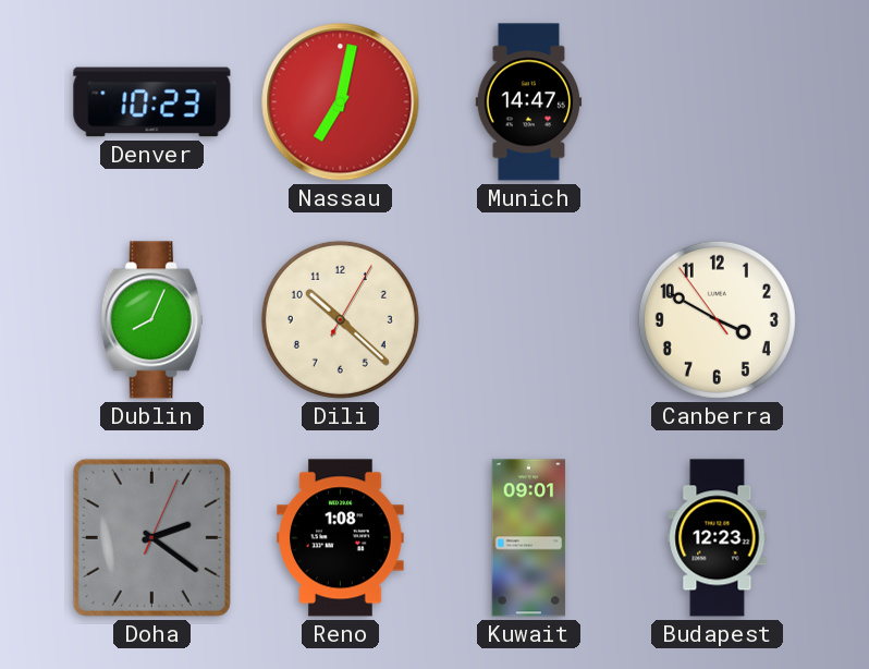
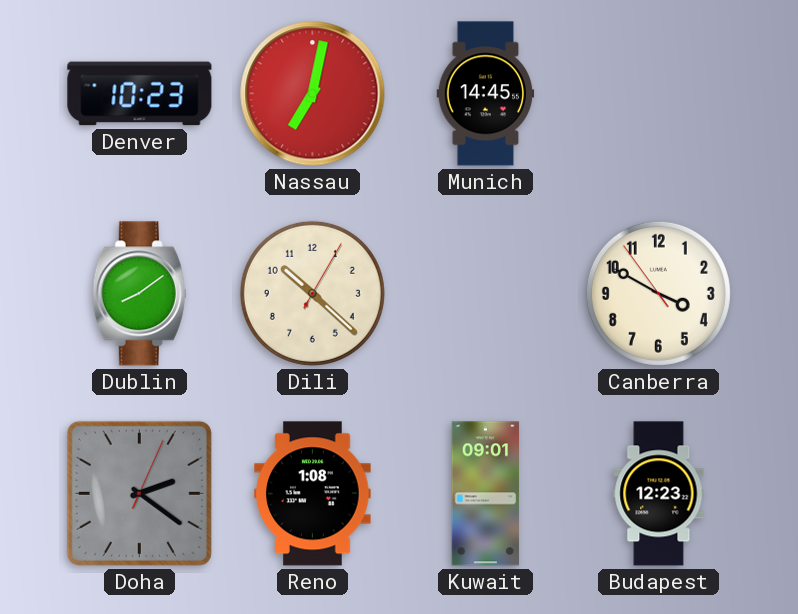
Munich: 14:47 -> 14:45
Dublin: 8:04 -> 8:09
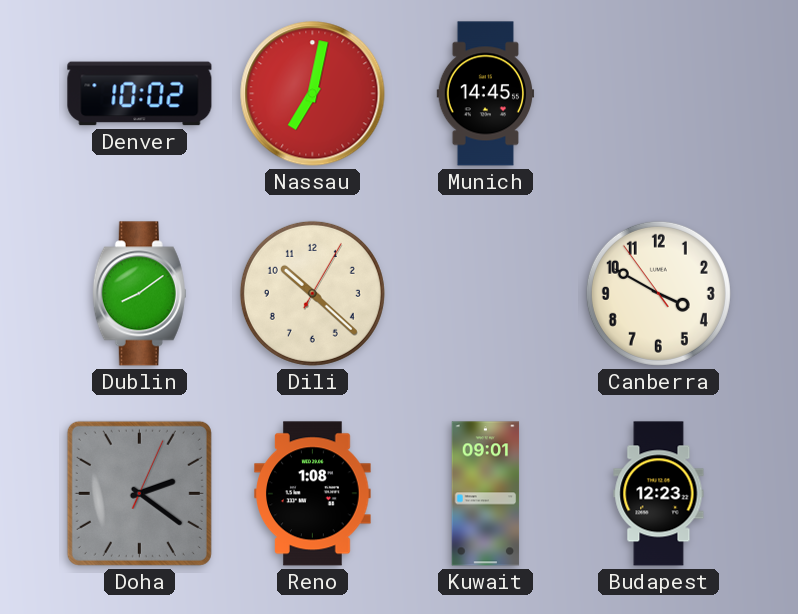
Denver: 10:23 -> 10:02
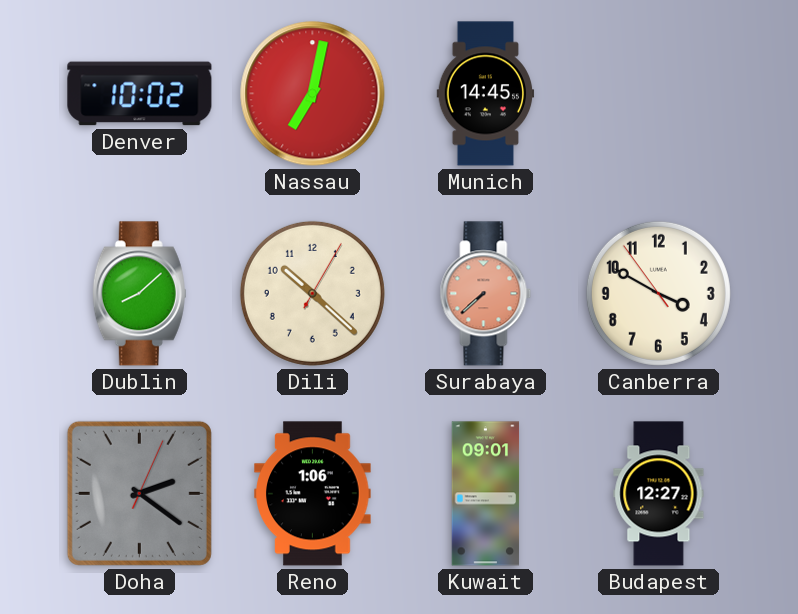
Dublin: 8:09 -> 8:08
Surabaya: none -> 7:38
Reno: 1:08 -> 1:06
Budapest: 12:23 -> 12:27
